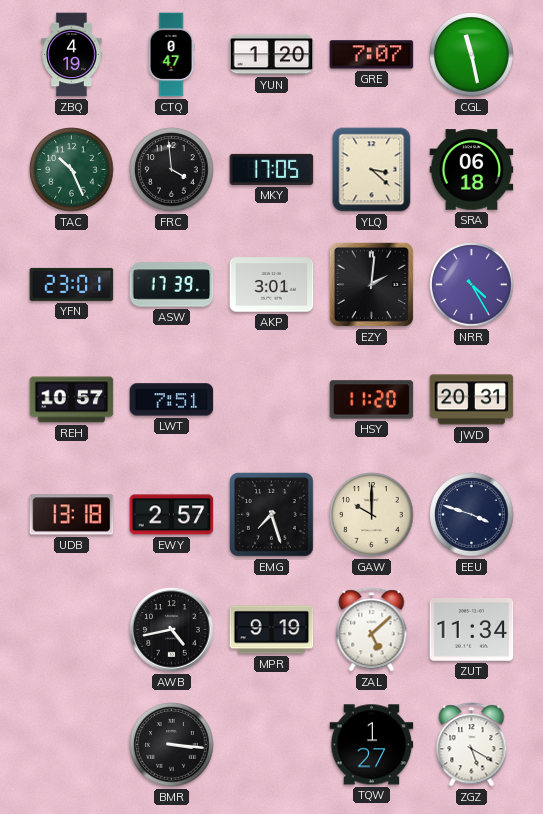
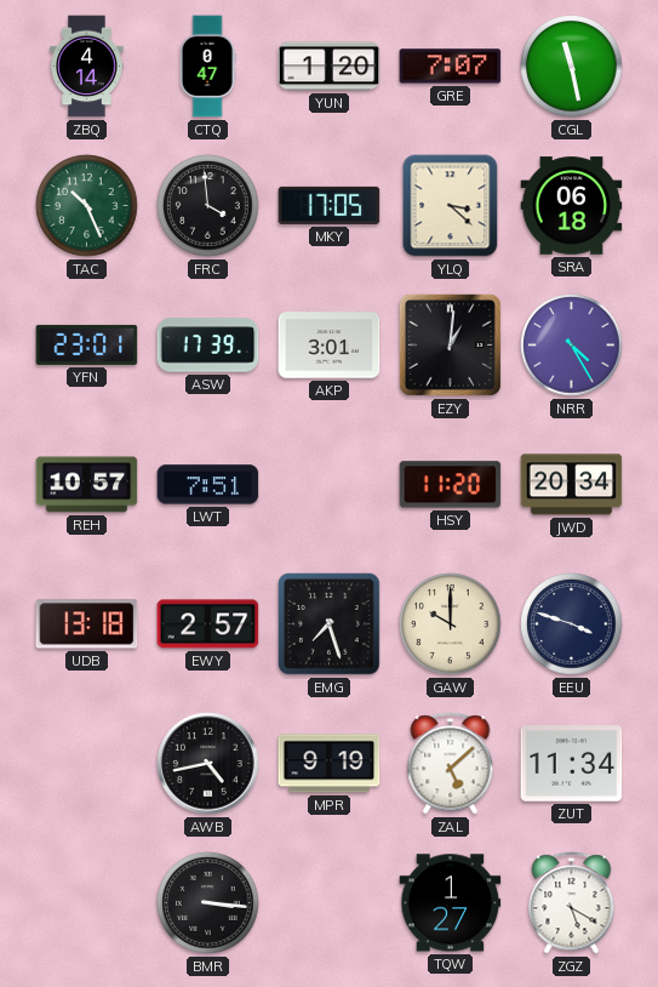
ZBQ: 4:19 -> 4:14
EZY: 2:01 -> 1:01
JWD: 20:31 -> 20:34
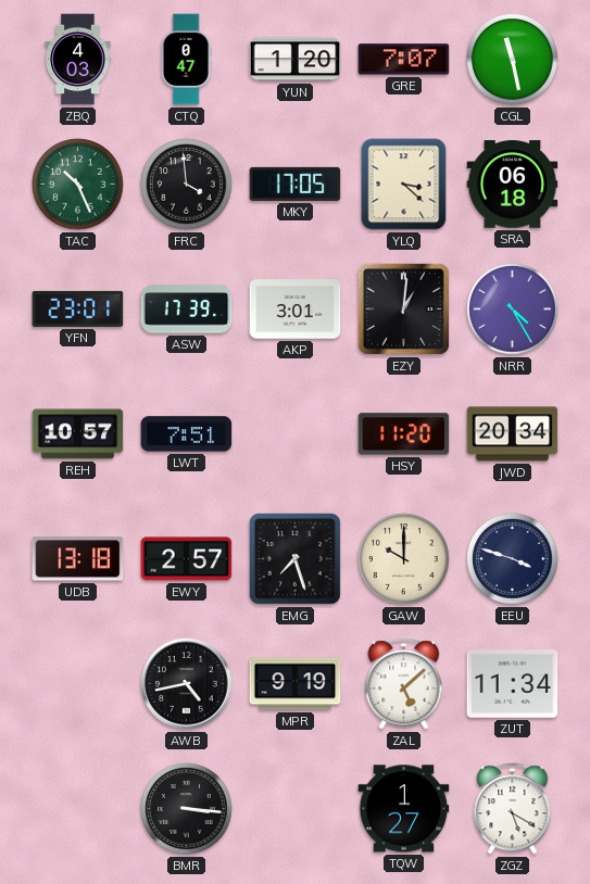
ZBQ: 4:14 -> 4:03
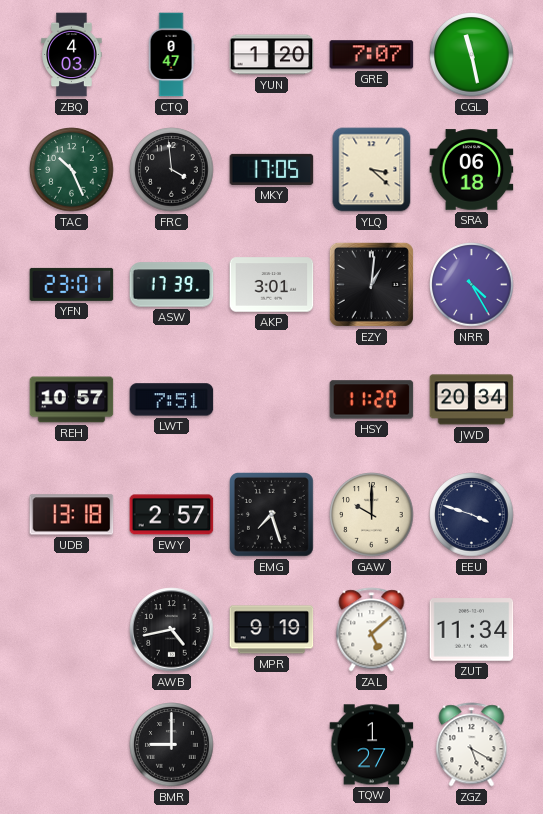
BMR: 3:16 -> 9:00
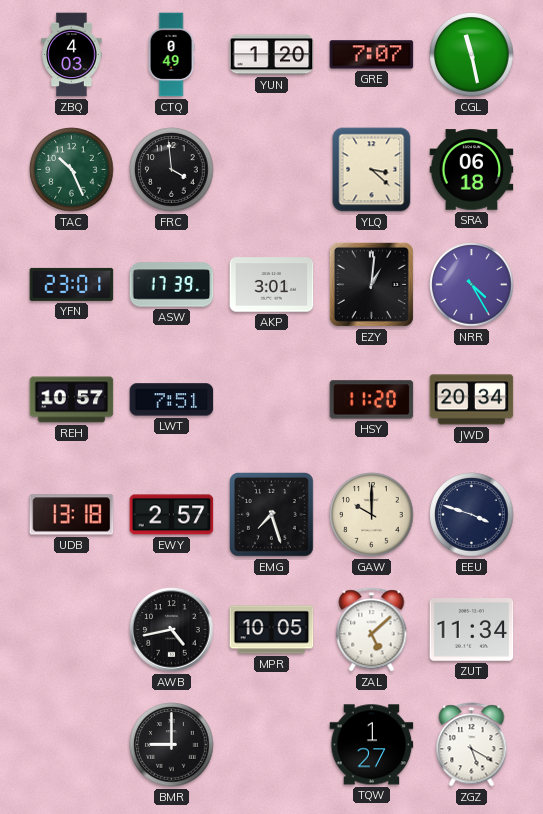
CTQ: 0:47 -> 0:49
MKY: 17:05 -> none
MPR: 9:19 -> 10:05
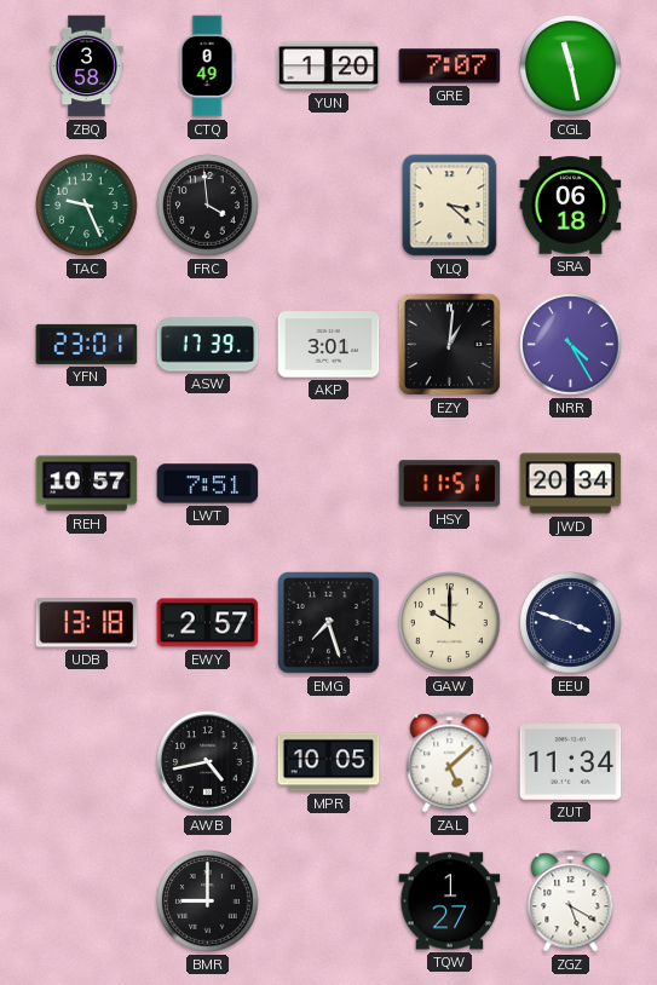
ZBQ: 4:03 -> 3:58
TAC: 10:26 -> 9:26
HSY: 11:20 -> 11:51
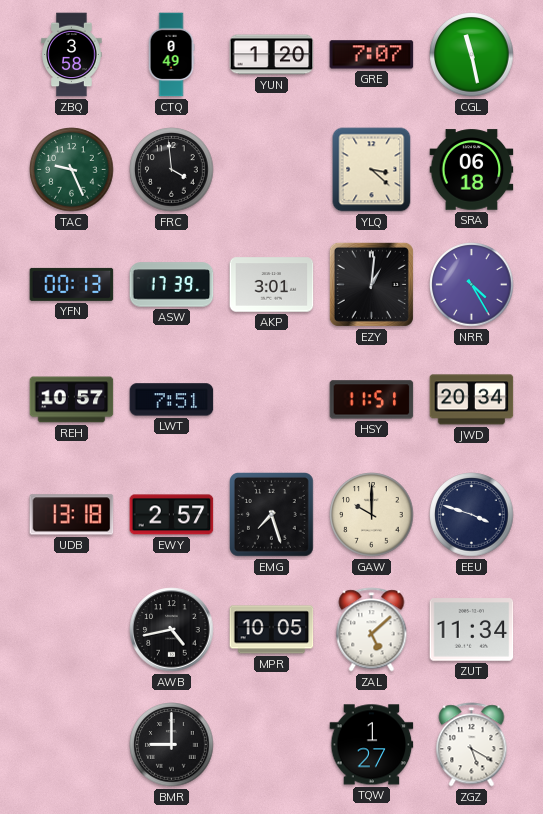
YFN: 23:01 -> 00:13
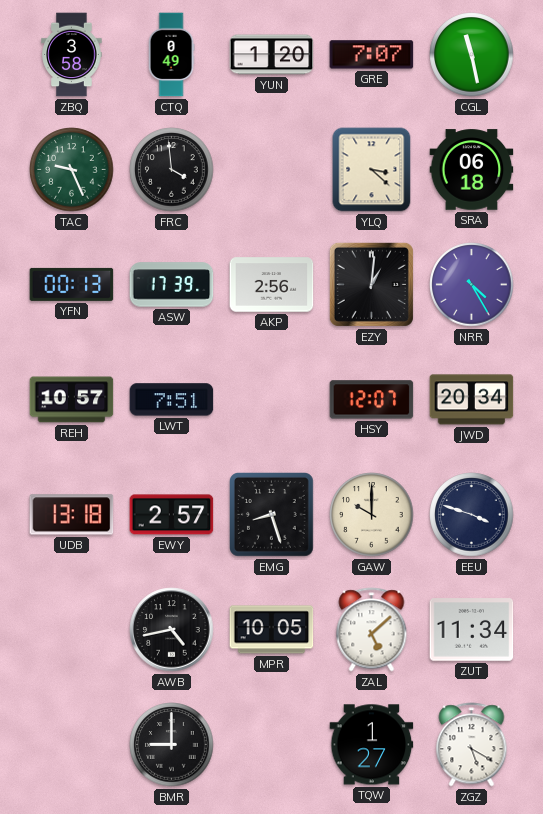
AKP: 3:01 -> 2:56
HSY: 11:51 -> 12:07
EMG: 7:27 -> 8:27
